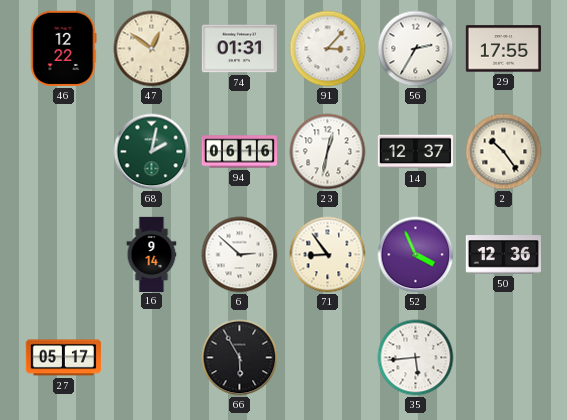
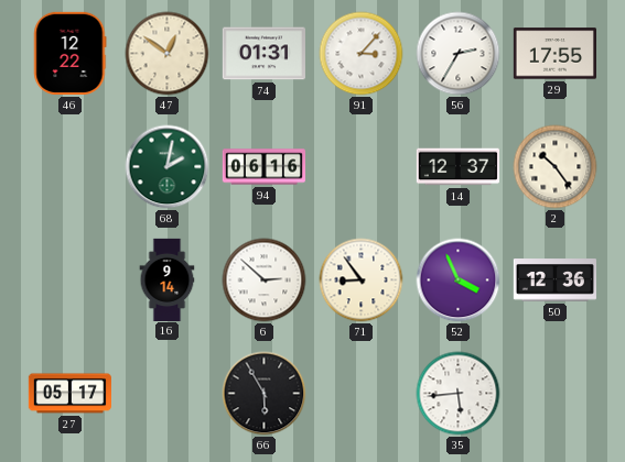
23: 12:32 -> none
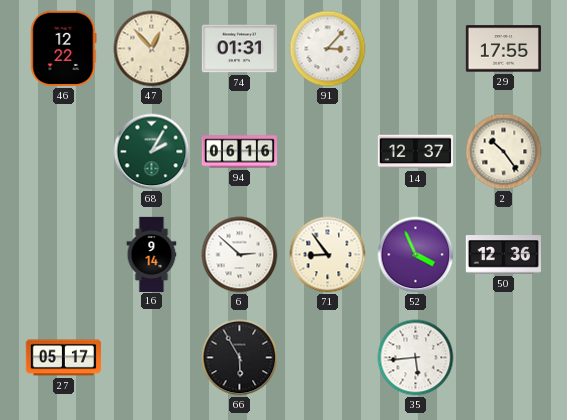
47: 12:51 -> 12:53
56: 2:35 -> none
68: 2:02 -> 2:05
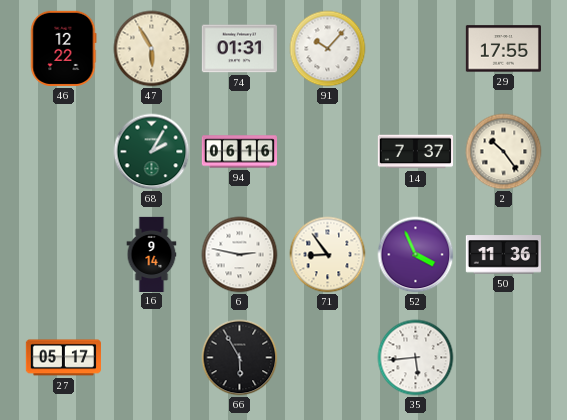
47: 12:53 -> 5:55
91: 3:07 -> 10:07
14: 12:37 -> 7:37
6: 2:52 -> 2:47
50: 12:36 -> 11:36
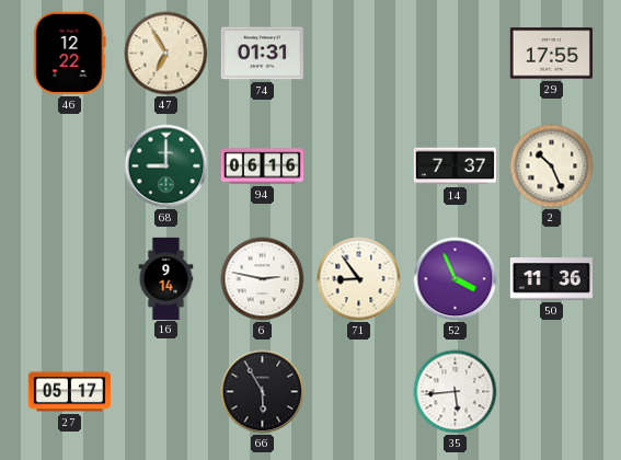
47: 5:55 -> 6:55
91: 10:07 -> none
68: 2:05 -> 9:00
2: 10:24 -> 10:26
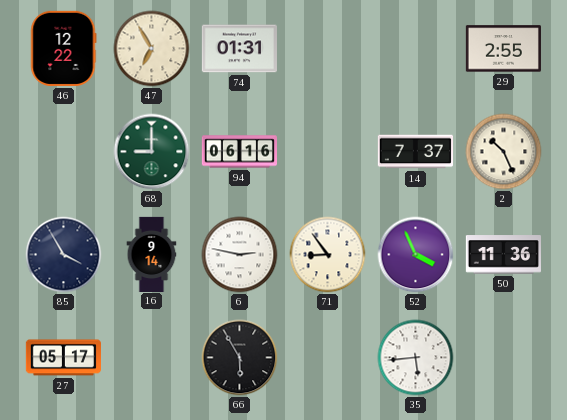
29: 17:55 -> 2:55
85: none -> 3:55
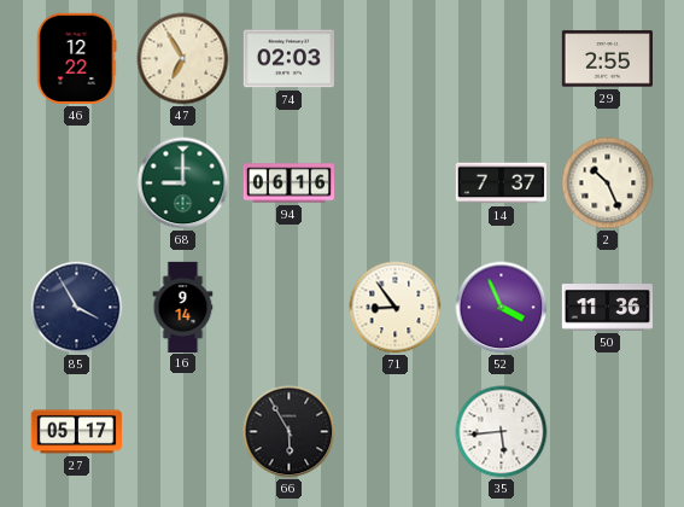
74: 01:31 -> 02:03
6: 2:47 -> none
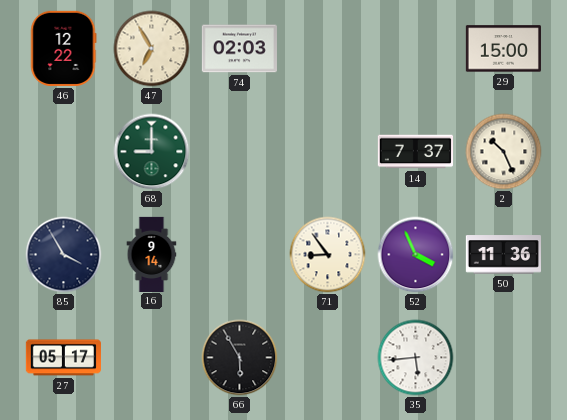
29: 2:55 -> 15:00
94: 06:16 -> none
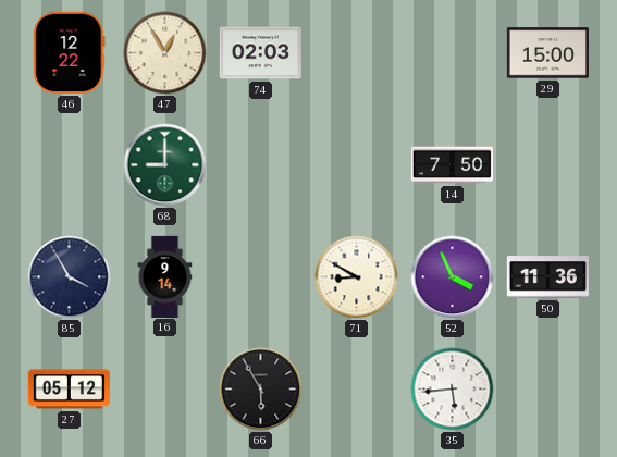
47: 6:55 -> 12:55
14: 7:37 -> 7:50
2: 10:26 -> none
71: 8:54 -> 8:50
27: 05:17 -> 05:12
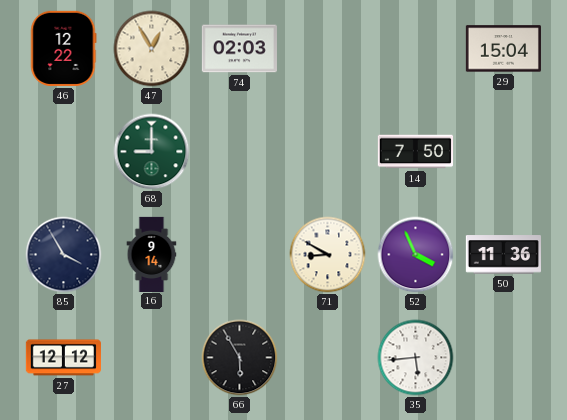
29: 15:00 -> 15:04
27: 05:12 -> 12:12
